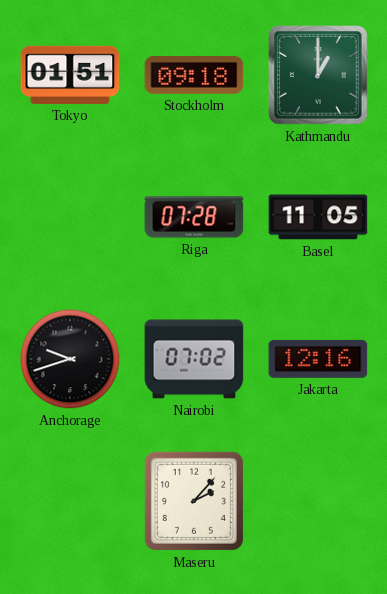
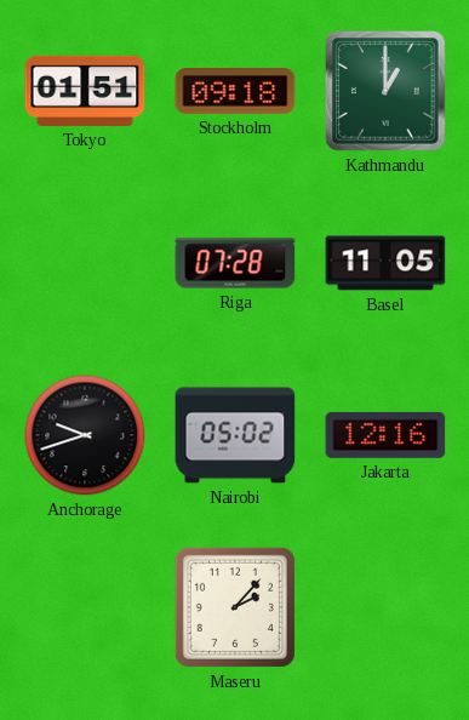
Nairobi: 07:02 -> 05:02
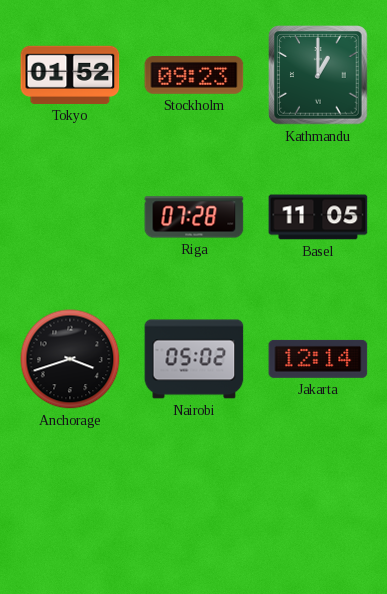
Tokyo: 01:51 -> 01:52
Stockholm: 09:18 -> 09:23
Anchorage: 9:42 -> 3:42
Jakarta: 12:16 -> 12:14
Maseru: 2:07 -> none
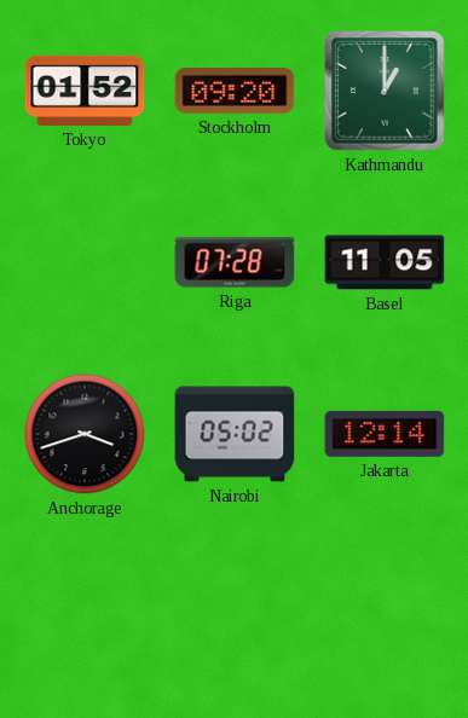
Stockholm: 09:23 -> 09:20
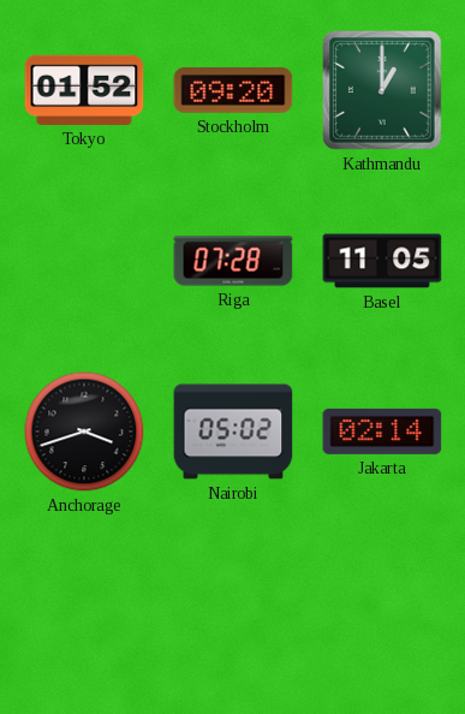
Jakarta: 12:14 -> 02:14
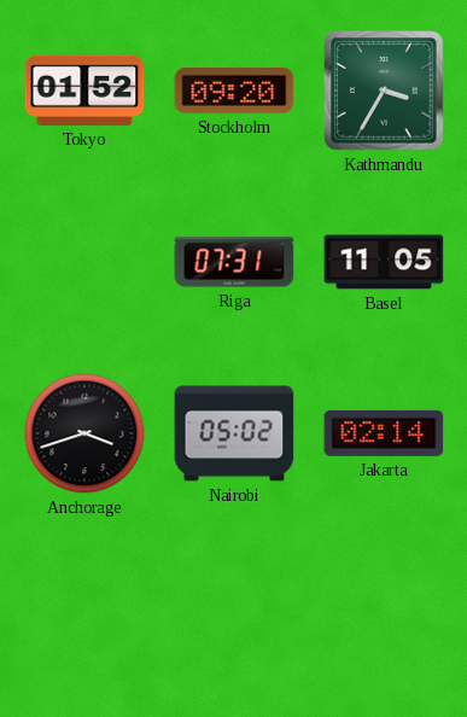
Kathmandu: 1:00 -> 3:35
Riga: 07:28 -> 07:31
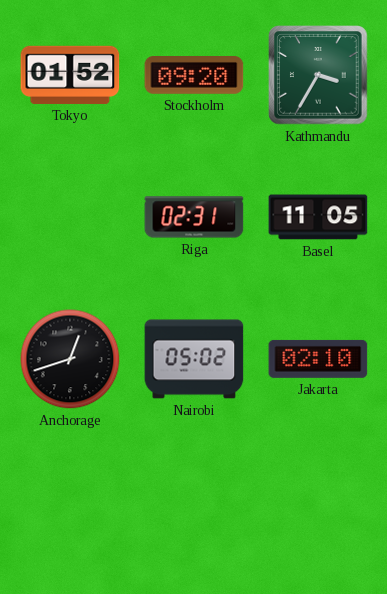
Riga: 07:31 -> 02:31
Anchorage: 3:42 -> 12:42
Jakarta: 02:14 -> 02:10
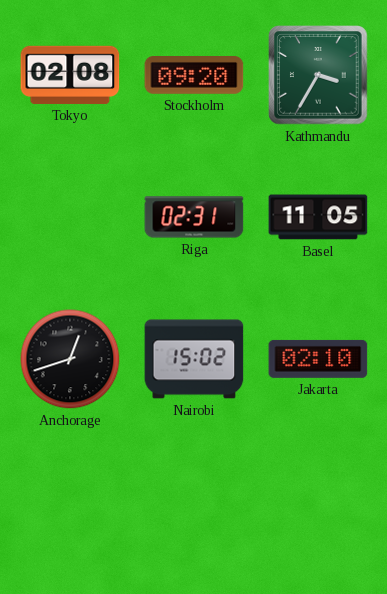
Tokyo: 01:52 -> 02:08
Nairobi: 05:02 -> 15:02
